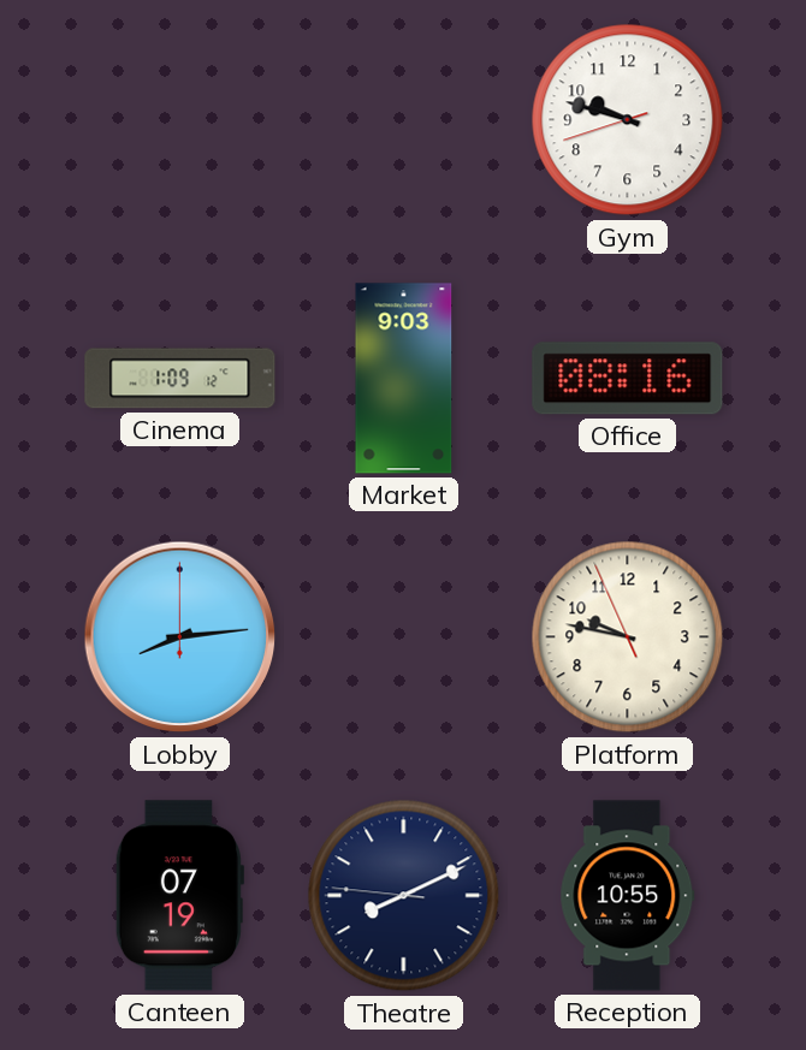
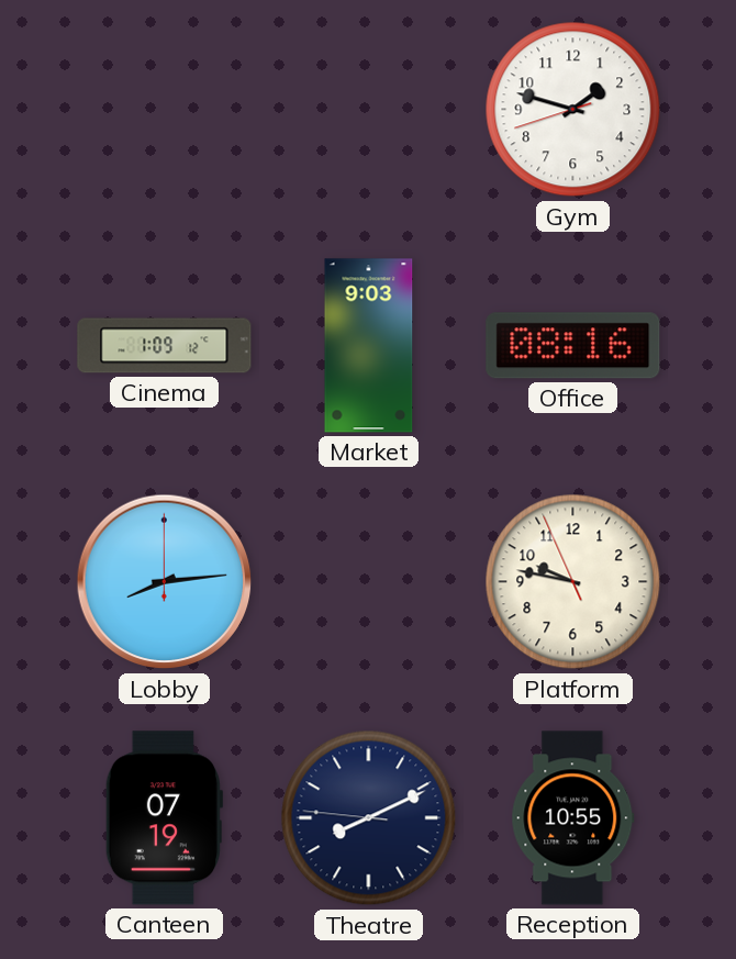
Gym: 9:47 -> 1:47
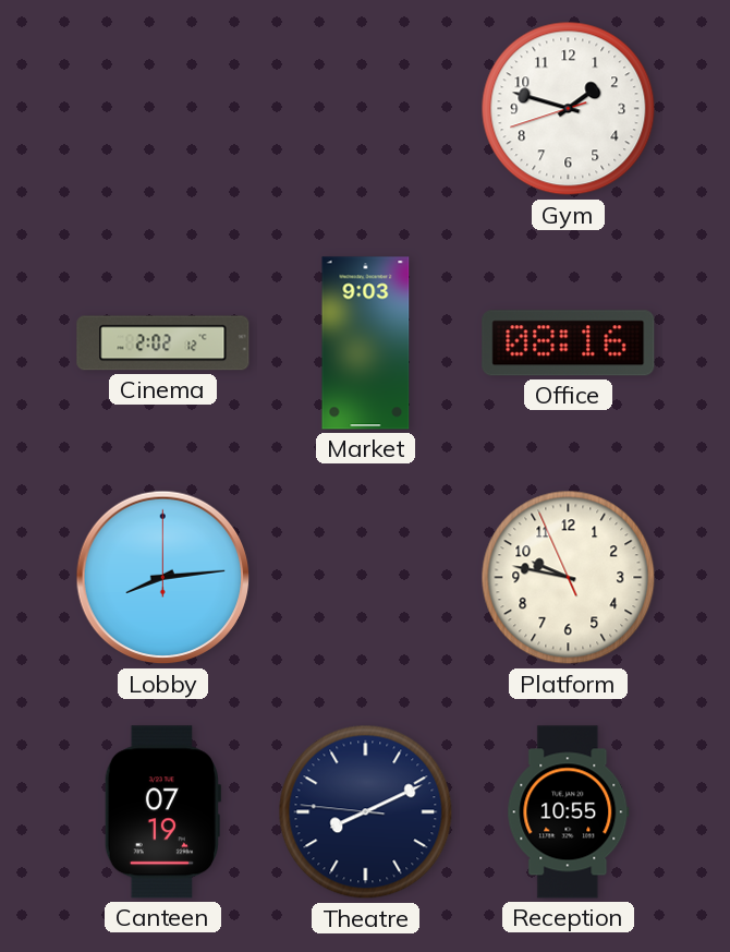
Cinema: 1:09 -> 2:02
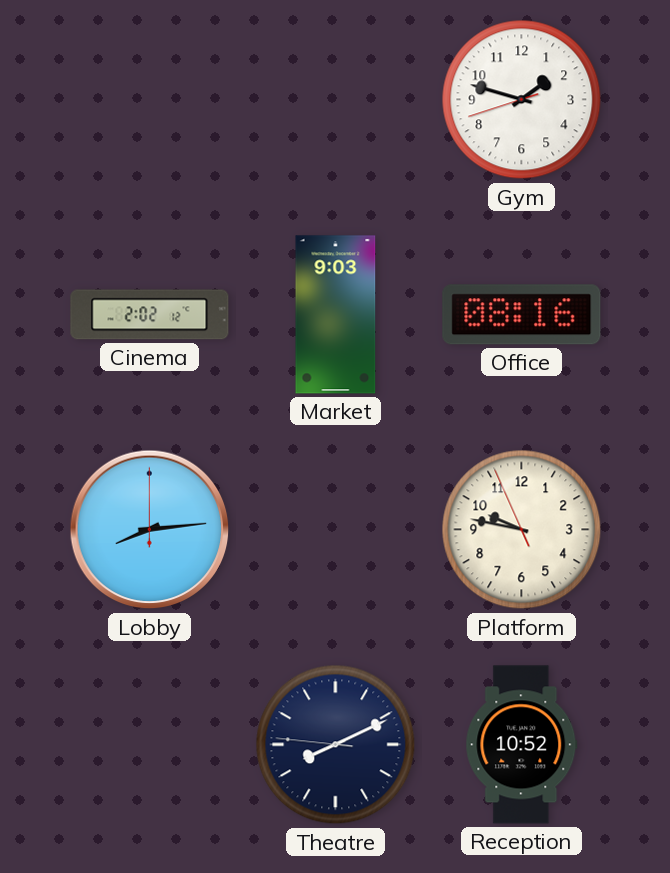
Canteen: 07:19 -> none
Reception: 10:55 -> 10:52
